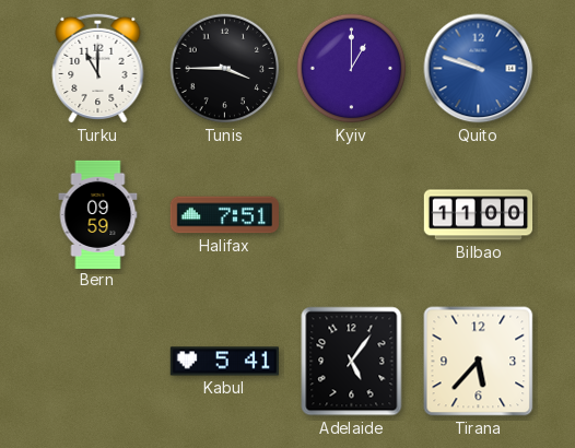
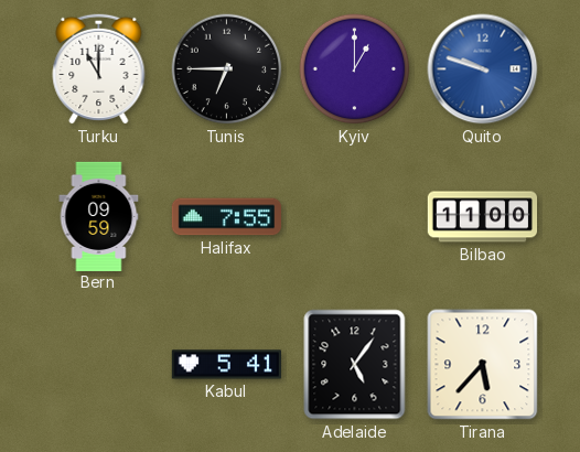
Tunis: 3:45 -> 6:45
Halifax: 7:51 -> 7:55
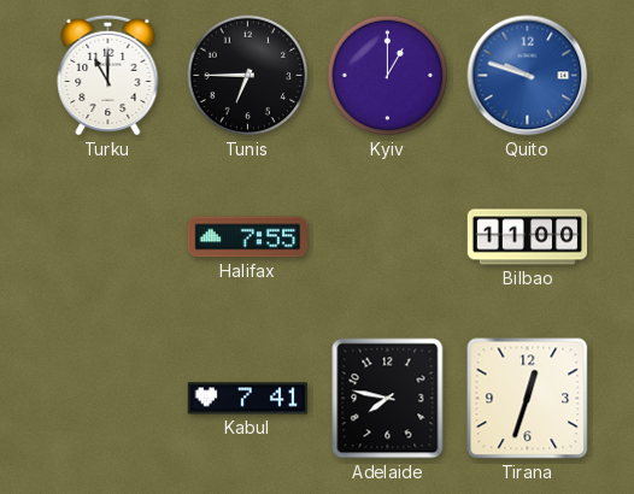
Bern: 09:59 -> none
Kabul: 5:41 -> 7:41
Adelaide: 5:06 -> 7:47
Tirana: 5:37 -> 12:33
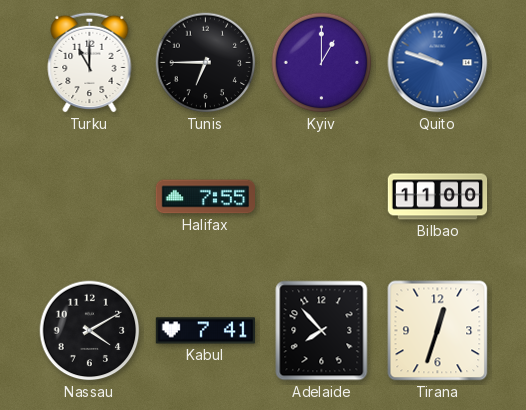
Nassau: none -> 4:10
Adelaide: 7:47 -> 7:53
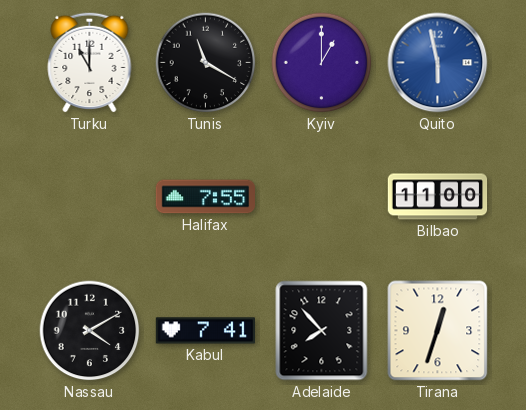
Tunis: 6:45 -> 11:20
Quito: 9:48 -> 5:58
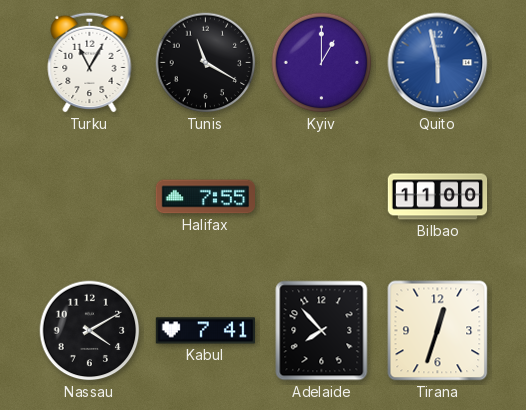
Turku: 11:00 -> 11:05
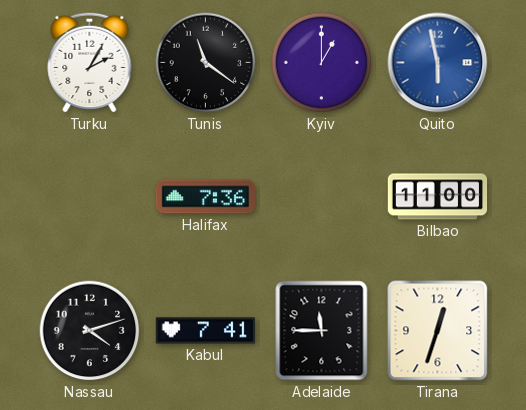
Turku: 11:05 -> 2:05
Tunis: 11:20 -> 11:21
Halifax: 7:55 -> 7:36
Nassau: 4:10 -> 4:12
Adelaide: 7:53 -> 11:45
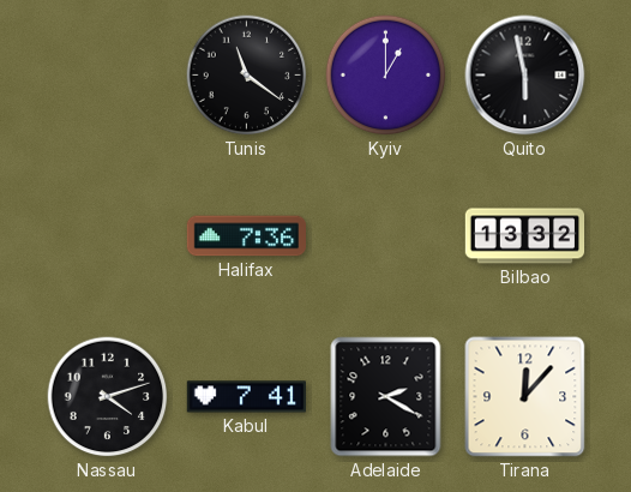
Turku: 2:05 -> none
Quito dial: blue -> black
Bilbao: 11:00 -> 13:32
Adelaide: 11:45 -> 2:20
Tirana: 12:33 -> 12:07
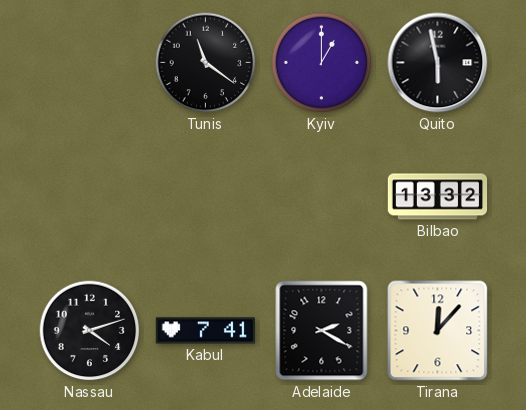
Halifax: 7:36 -> none
